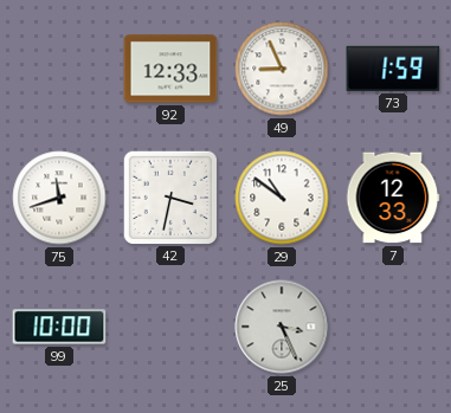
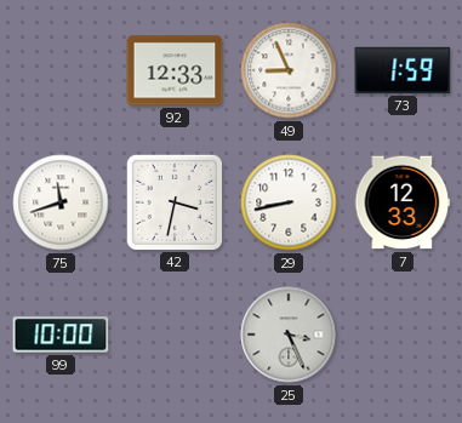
29: 10:51 -> 8:43
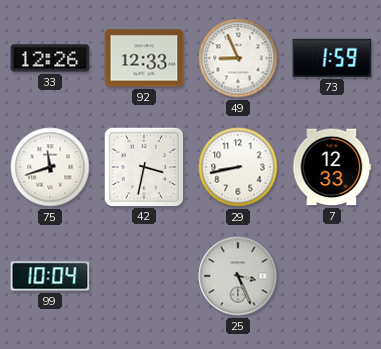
33: none -> 12:26
99: 10:00 -> 10:04
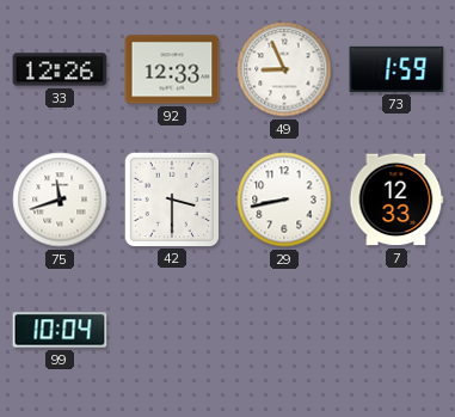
42: 3:32 -> 3:30
25: 3:26 -> none
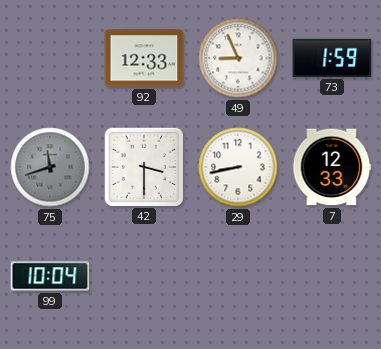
33: 12:26 -> none
75 dial: white -> grey
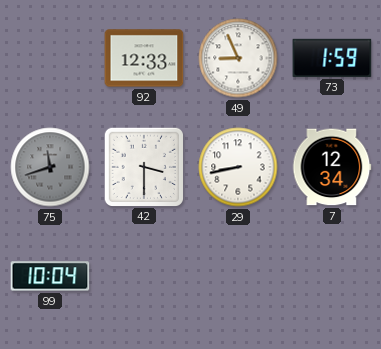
7: 12:33 -> 12:34
